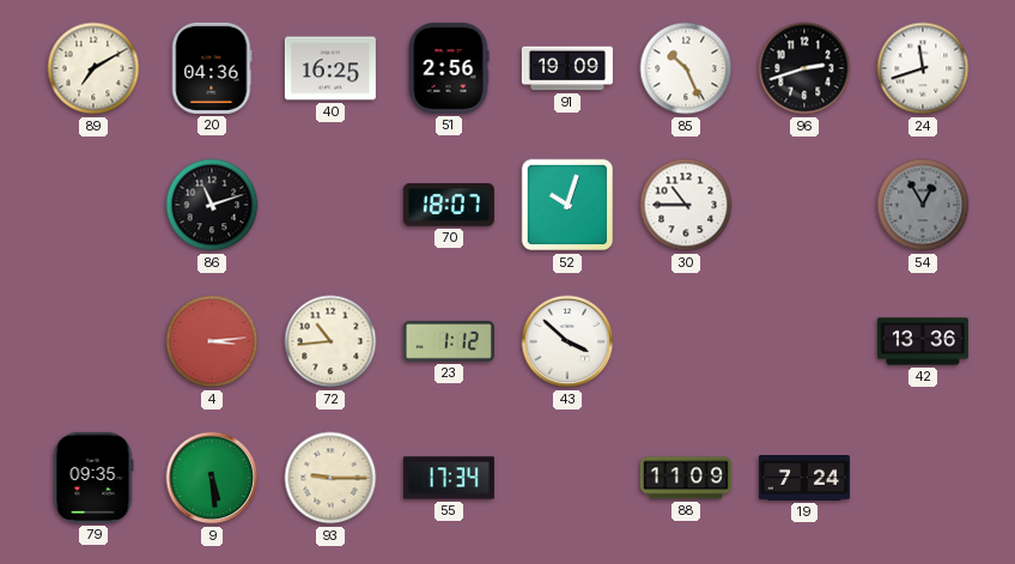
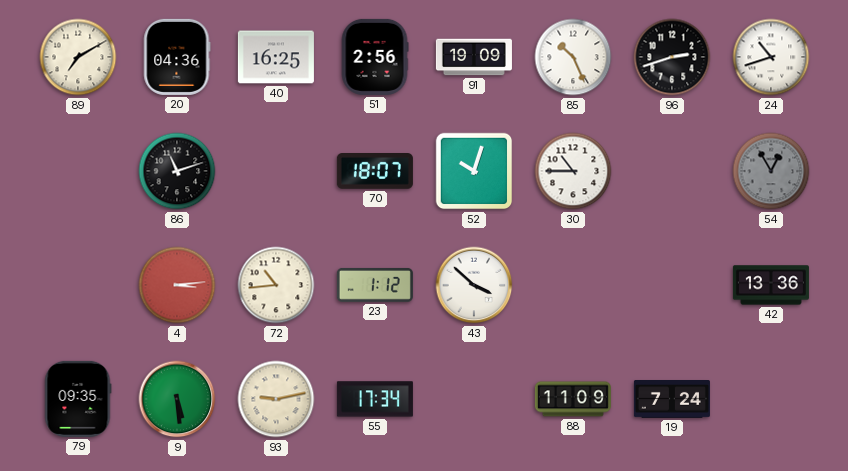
24: 11:42 -> 10:42
93: 9:15 -> 9:13
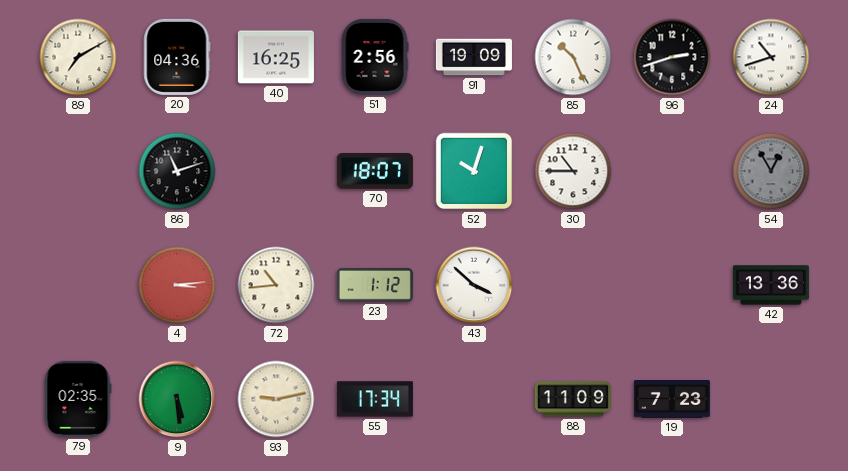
79: 09:35 -> 02:35
19: 7:24 -> 7:23
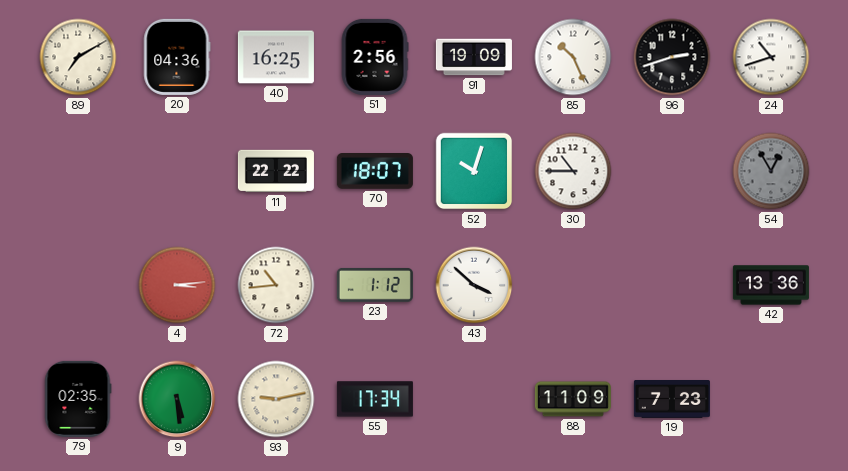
86: 11:12 -> none
11: none -> 22:22
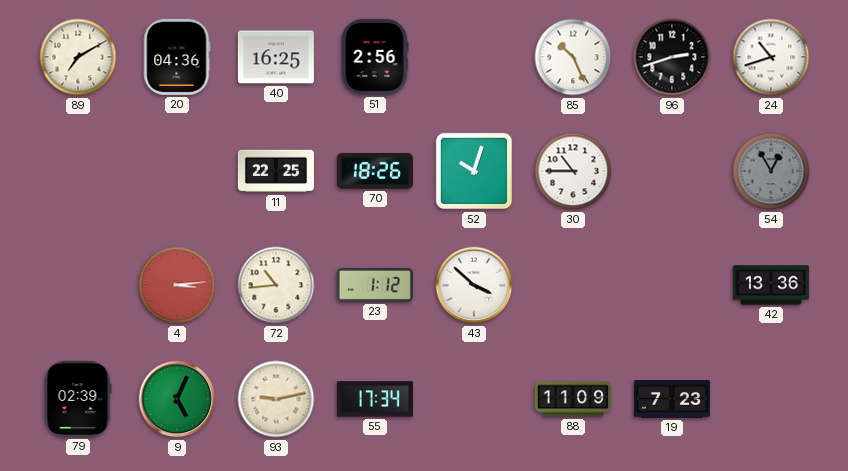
91: 19:09 -> none
11: 22:22 -> 22:25
70: 18:07 -> 18:26
79: 02:35 -> 02:39
9: 5:29 -> 5:04
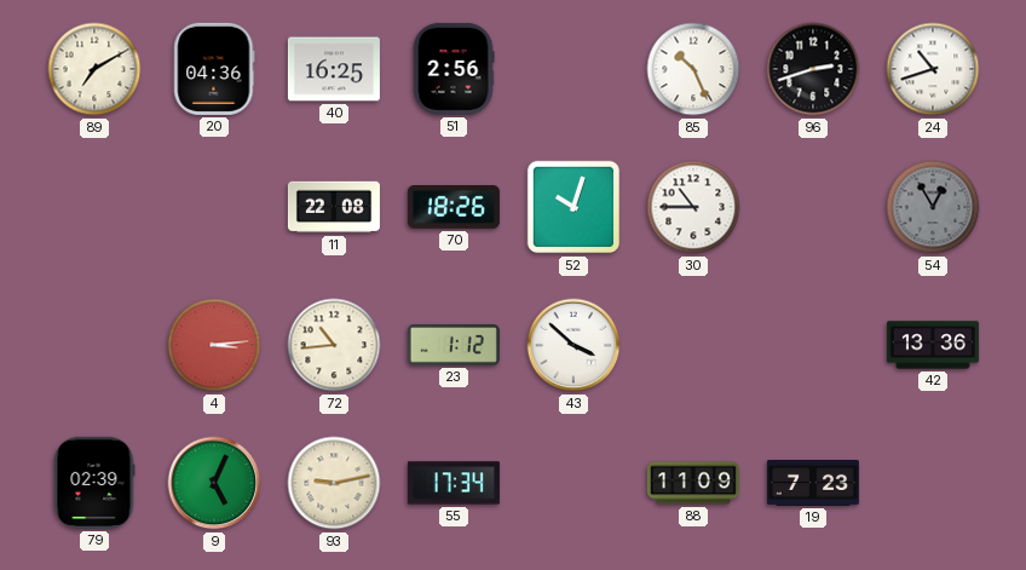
11: 22:25 -> 22:08
